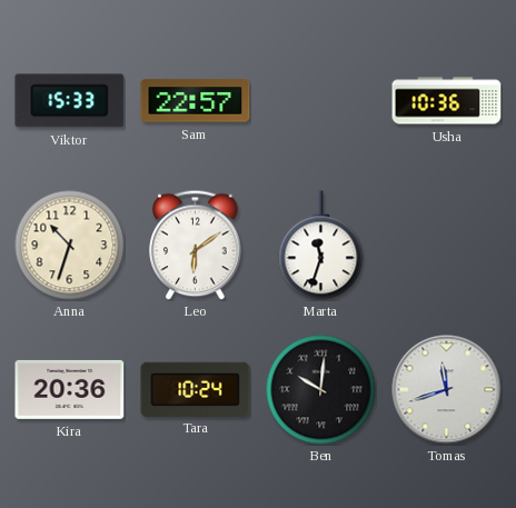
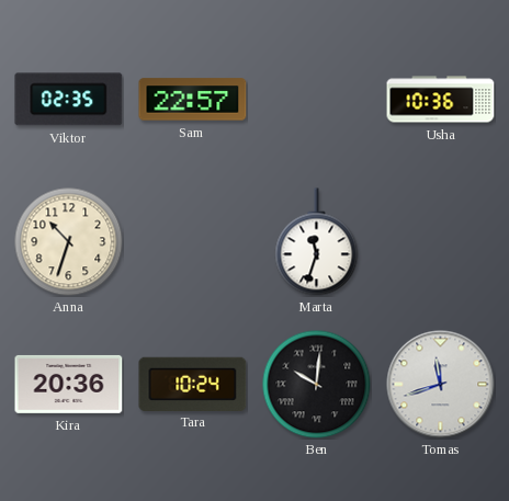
Viktor: 15:33 -> 02:35
Leo: 6:09 -> none
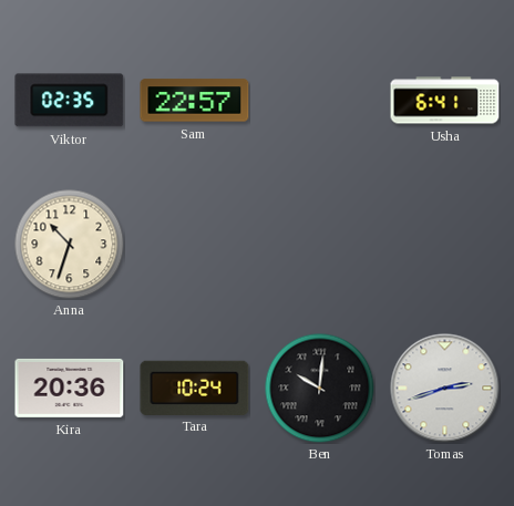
Usha: 10:36 -> 6:41
Marta: 11:33 -> none
Tomas: 11:42 -> 2:42
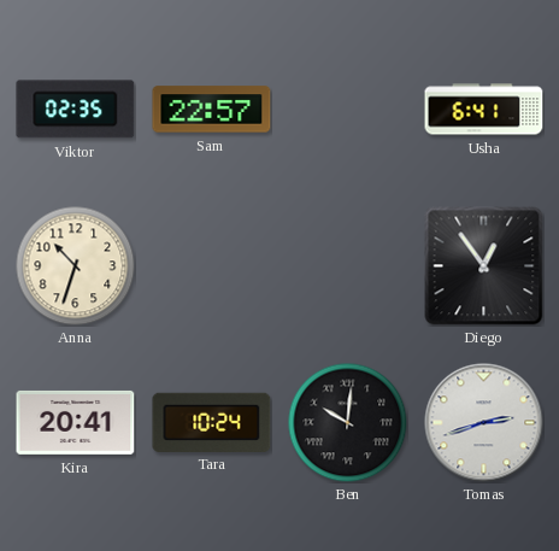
Diego: none -> 12:54
Kira: 20:36 -> 20:41
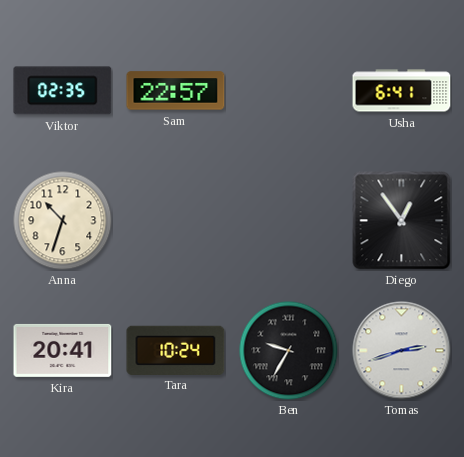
Ben: 10:01 -> 9:35
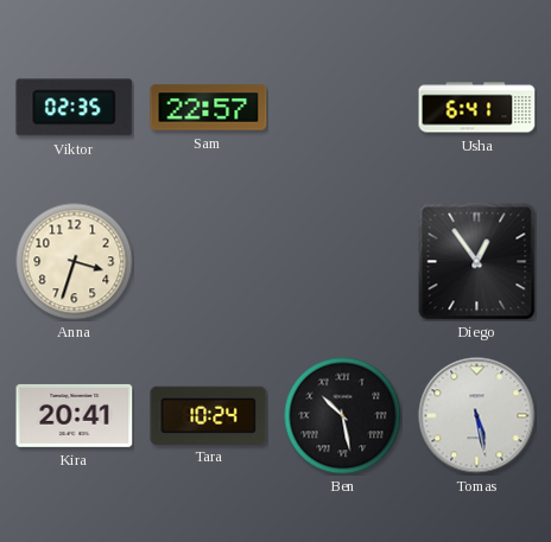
Anna: 10:33 -> 3:33
Ben: 9:35 -> 10:28
Tomas: 2:42 -> 5:28
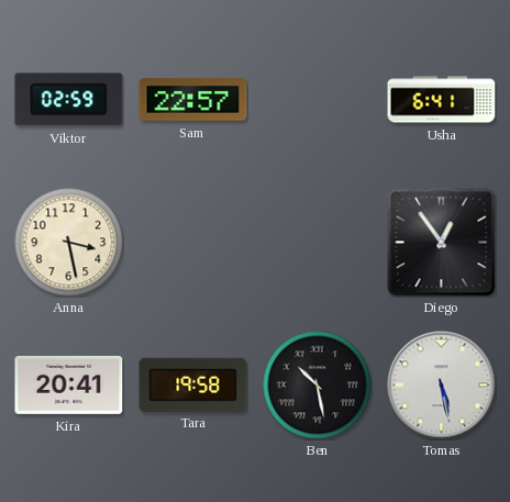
Viktor: 02:35 -> 02:59
Anna: 3:33 -> 3:28
Tara: 10:24 -> 19:58
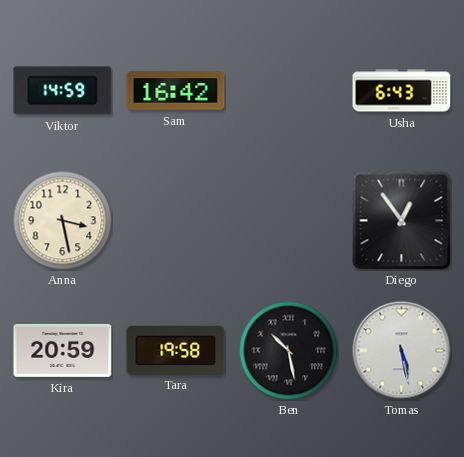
Viktor: 02:59 -> 14:59
Sam: 22:57 -> 16:42
Usha: 6:41 -> 6:43
Kira: 20:41 -> 20:59
